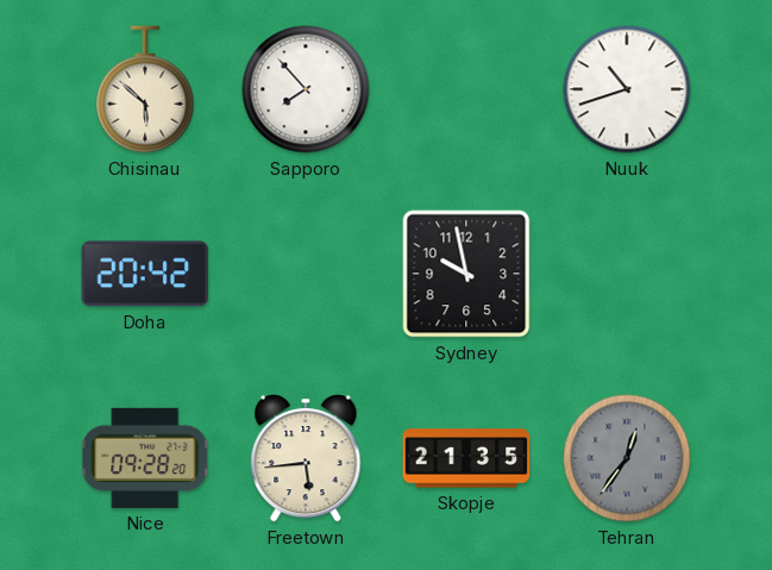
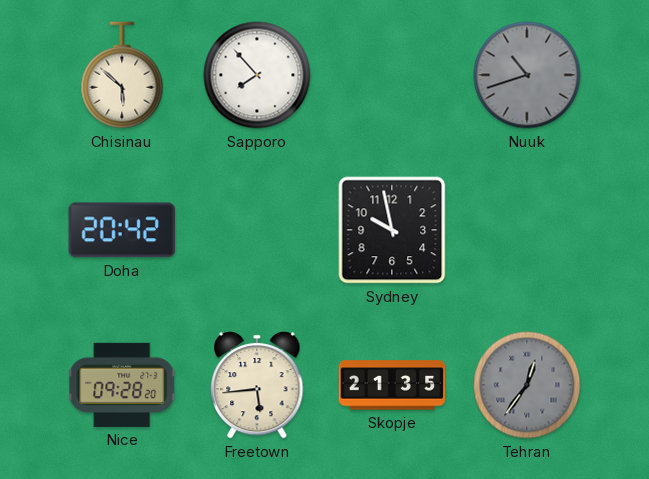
Nuuk dial: white -> grey
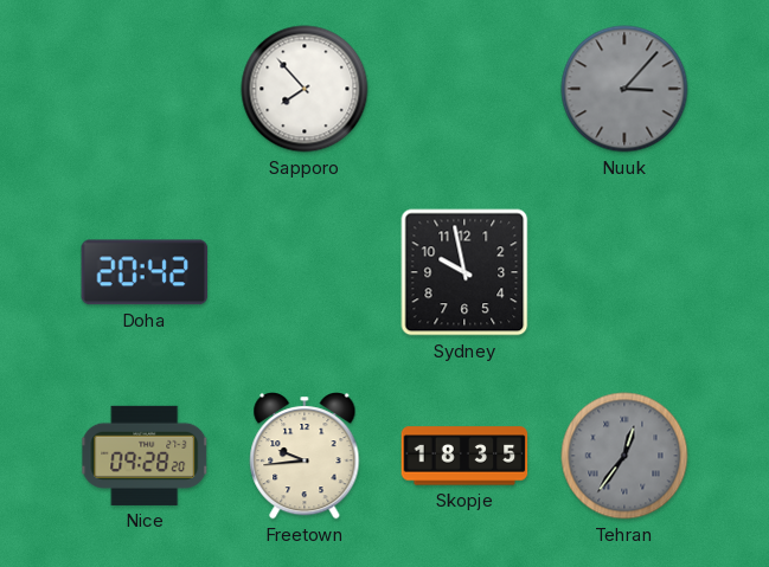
Chisinau: 5:52 -> none
Nuuk: 10:42 -> 3:07
Freetown: 5:44 -> 9:44
Skopje: 21:35 -> 18:35
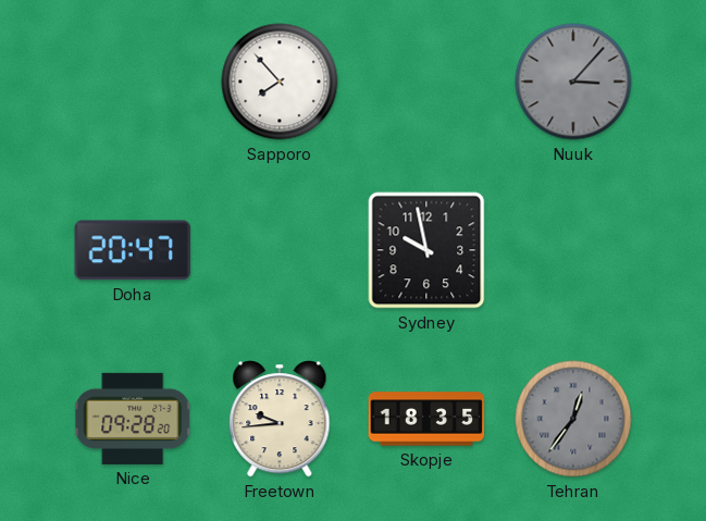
Doha: 20:42 -> 20:47
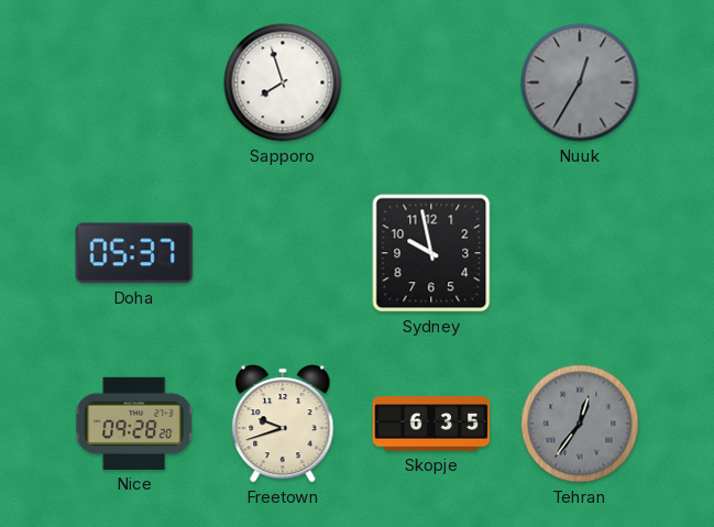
Sapporo: 7:53 -> 7:57
Nuuk: 3:07 -> 12:35
Doha: 20:47 -> 05:37
Freetown: 9:44 -> 9:42
Skopje: 18:35 -> 6:35
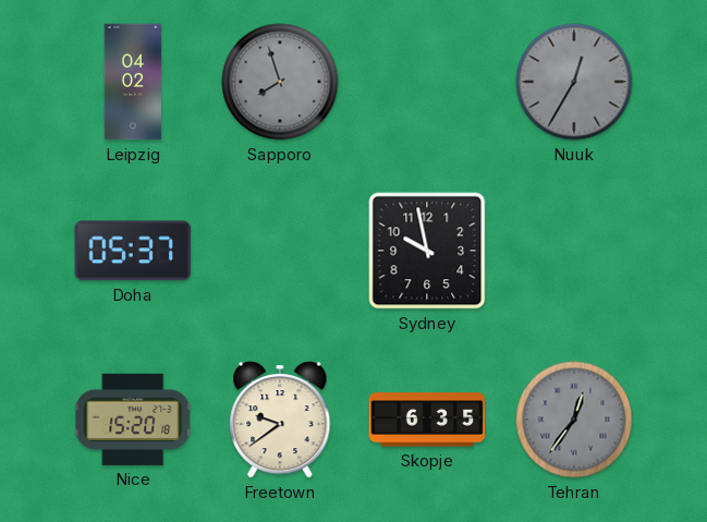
Leipzig: none -> 04:02
Sapporo dial: white -> grey
Nice: 09:28 -> 15:20
Freetown: 9:42 -> 9:39
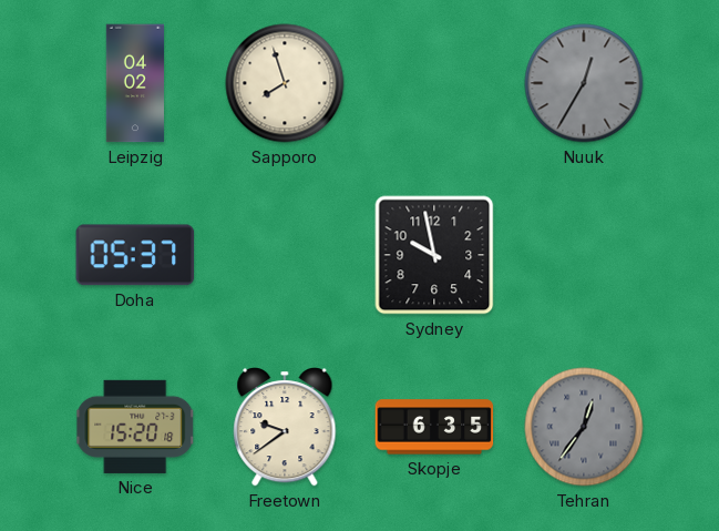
Sapporo dial: grey -> cream
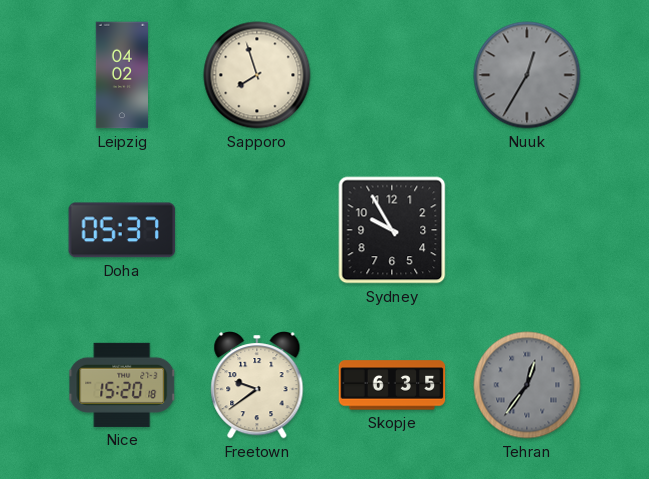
Sydney: 9:58 -> 9:55
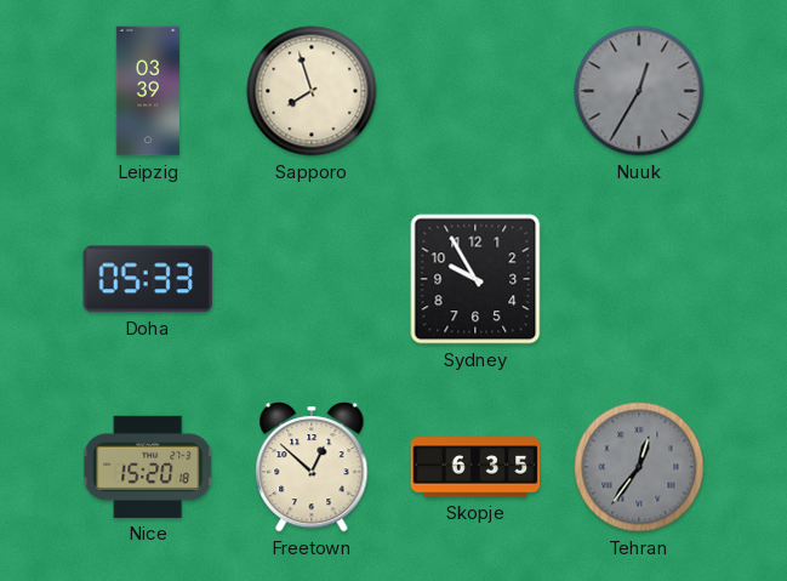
Leipzig: 04:02 -> 03:39
Doha: 05:37 -> 05:33
Freetown: 9:39 -> 12:52
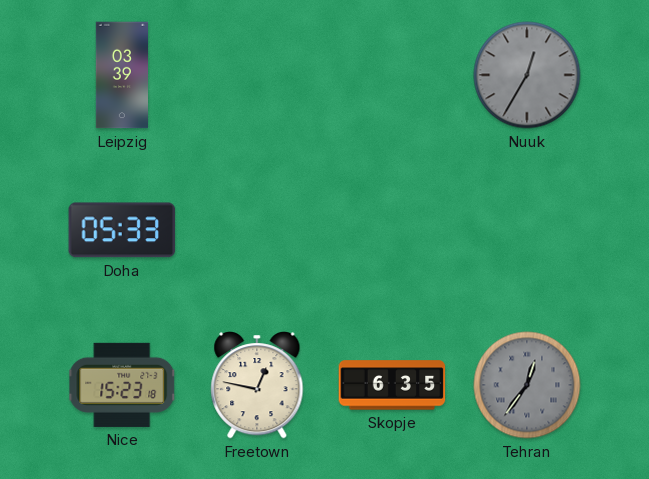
Sapporo: 7:57 -> none
Sydney: 9:55 -> none
Nice: 15:20 -> 15:23
Freetown: 12:52 -> 12:47
